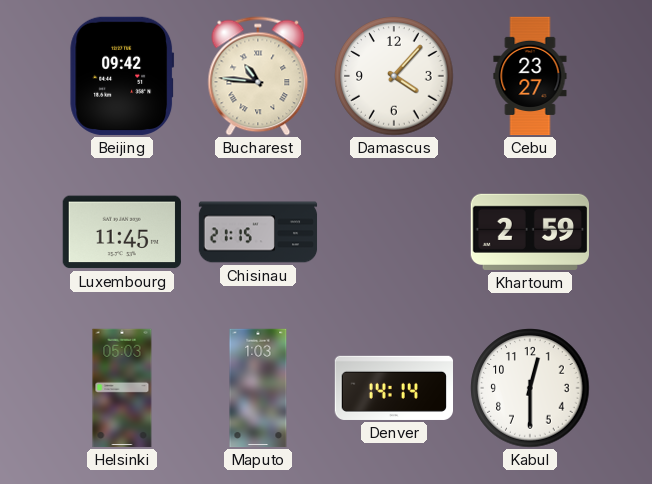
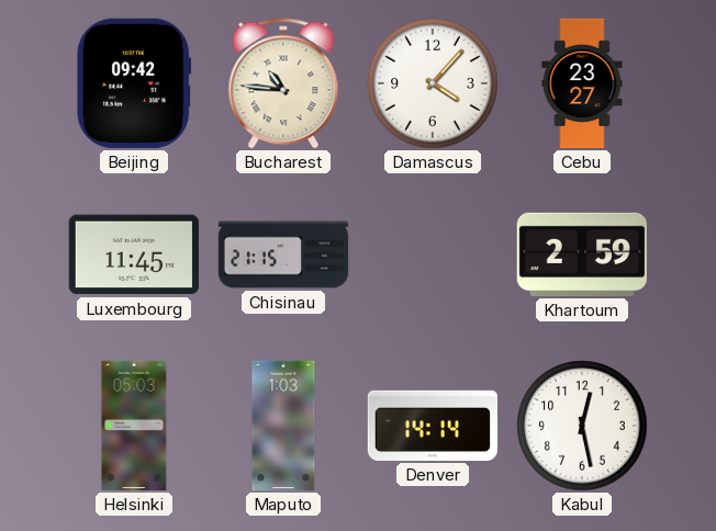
Kabul: 12:30 -> 12:28
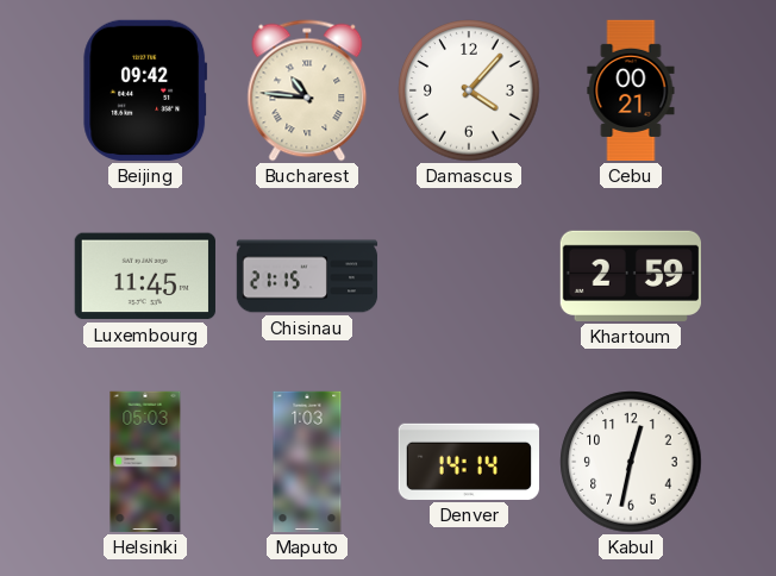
Cebu: 23:27 -> 00:21
Kabul: 12:28 -> 12:32
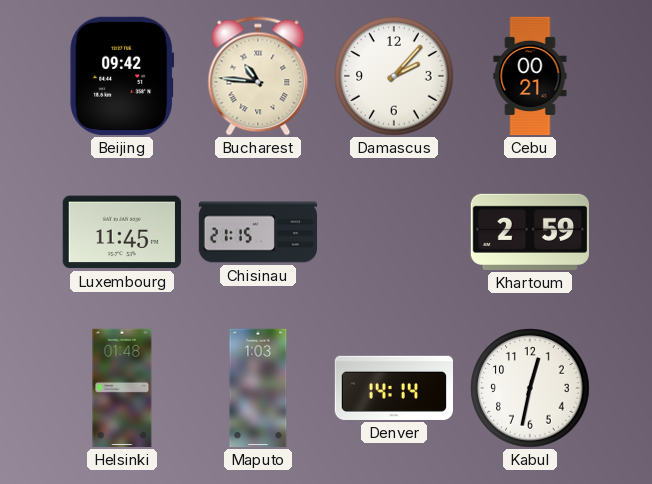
Damascus: 4:07 -> 2:07
Helsinki: 05:03 -> 01:48
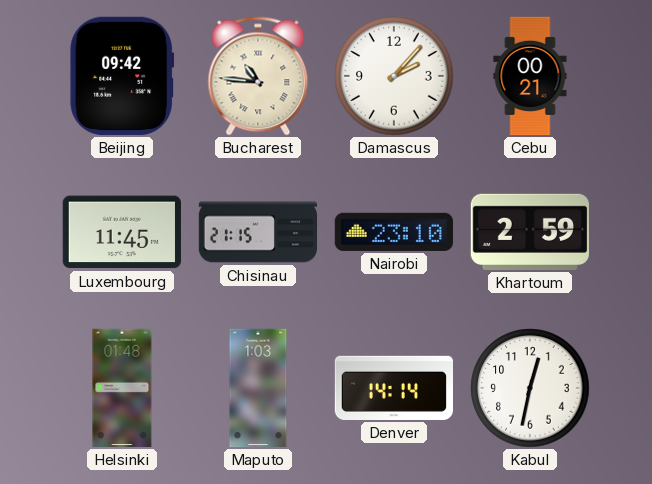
Nairobi: none -> 23:10
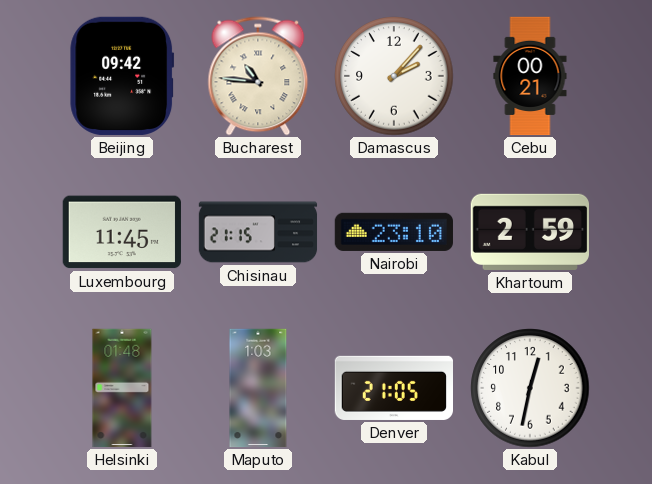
Denver: 14:14 -> 21:05
